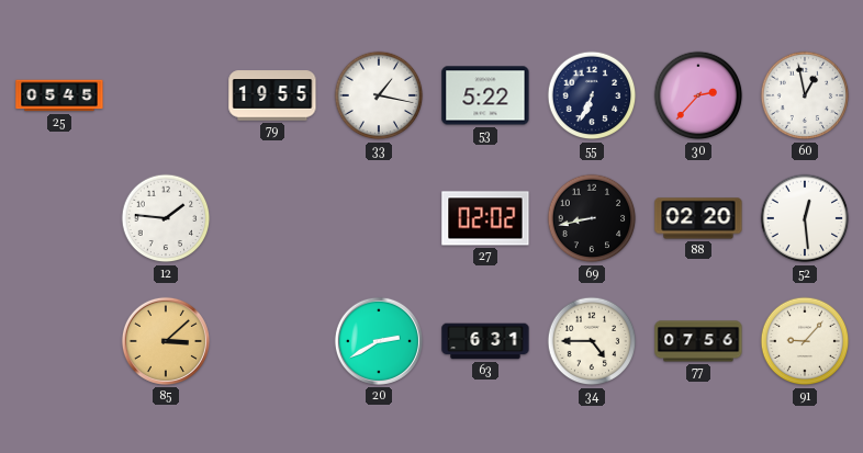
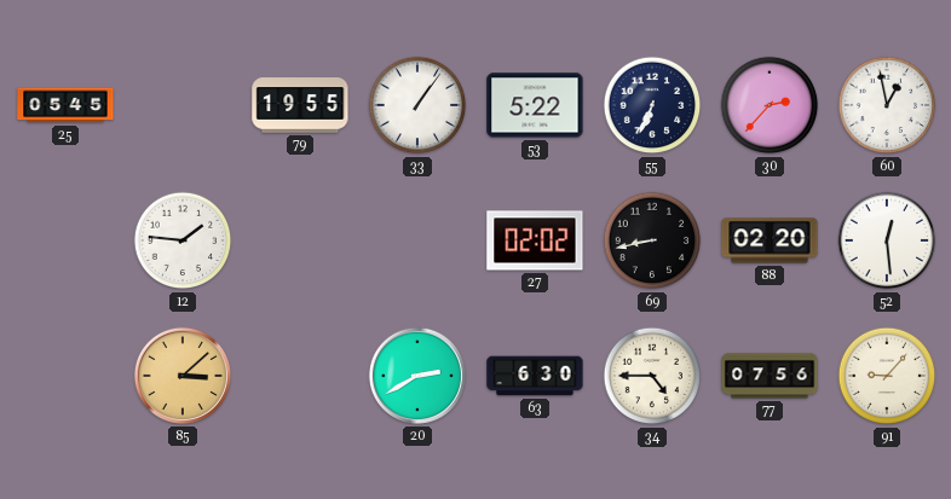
33: 1:17 -> 1:06
63: 6:31 -> 6:30
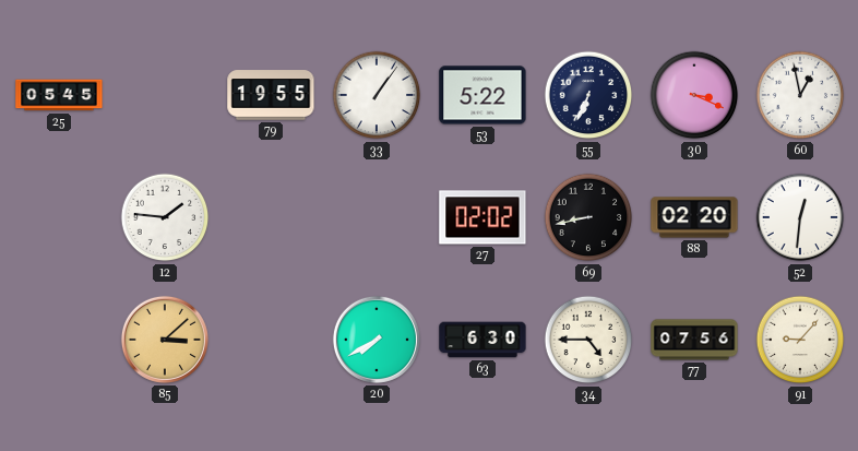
30: 2:37 -> 3:19
52: 12:29 -> 12:31
20: 2:40 -> 7:40
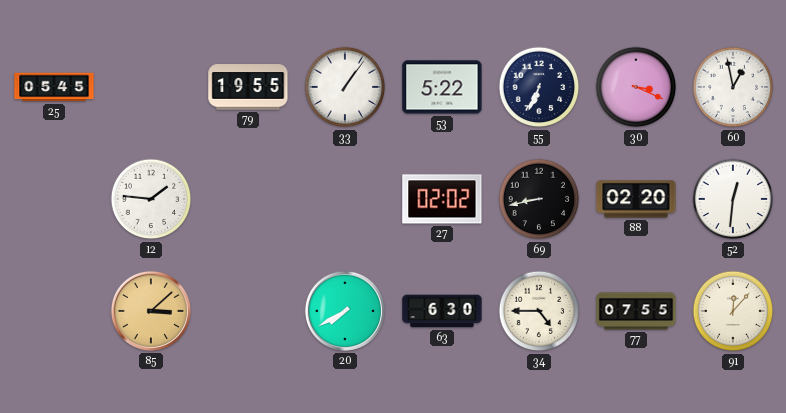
77: 07:56 -> 07:55
91: 9:07 -> 12:07
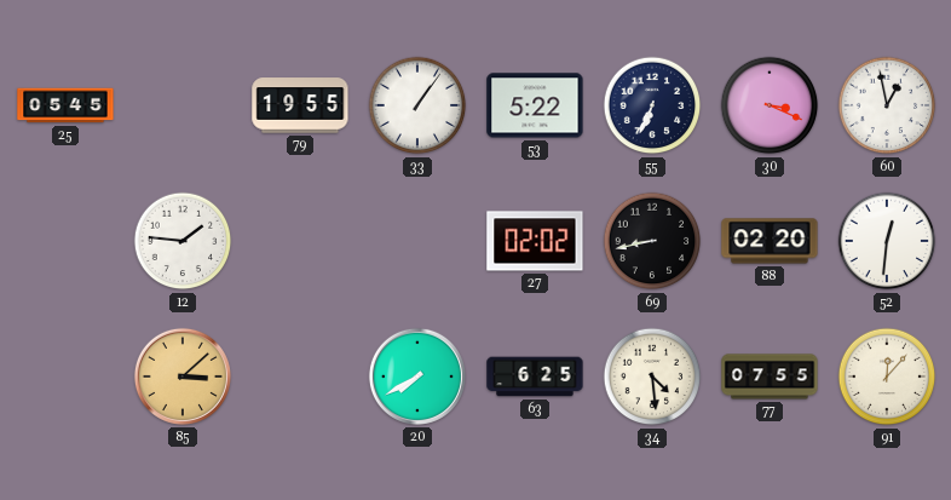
63: 6:30 -> 6:25
34: 4:45 -> 4:29
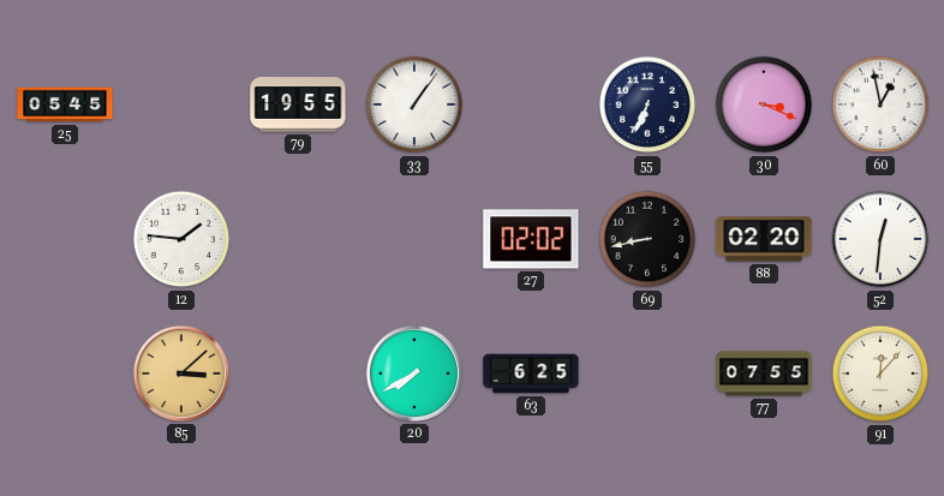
53: 5:22 -> none
34: 4:29 -> none
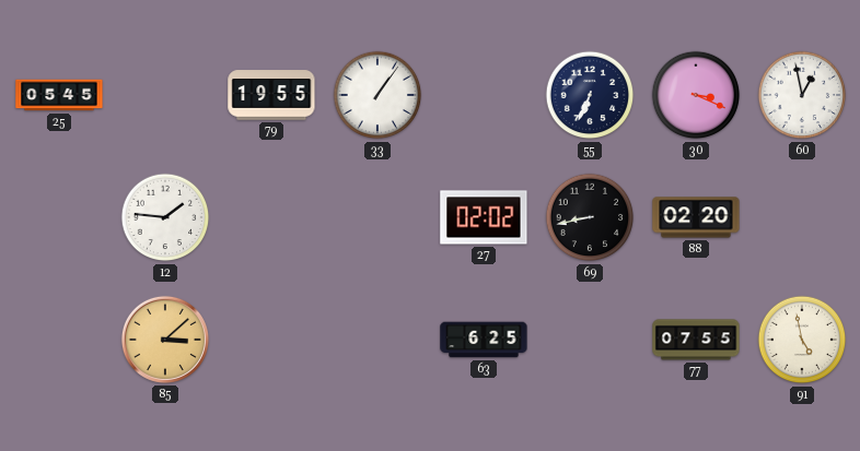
52: 12:31 -> none
20: 7:40 -> none
91: 12:07 -> 4:58
